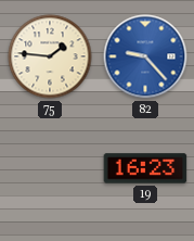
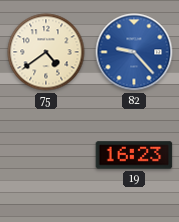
75: 1:46 -> 4:39
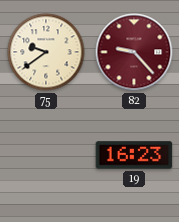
75: 4:39 -> 9:39
82 dial: blue -> burgundy
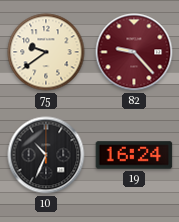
10: none -> 10:34
19: 16:23 -> 16:24
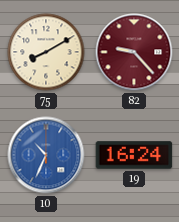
75: 9:39 -> 8:10
10 dial: black -> blue
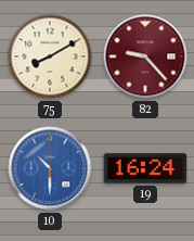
10: 10:34 -> 10:30
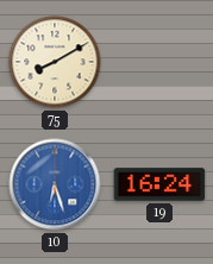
82: 9:23 -> none
10: 10:30 -> 6:27
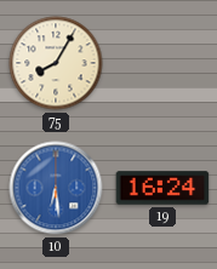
75: 8:10 -> 8:05
10: 6:27 -> 6:29
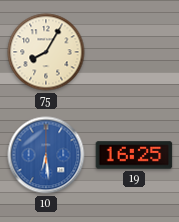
19: 16:24 -> 16:25
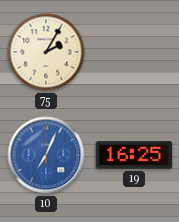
75: 8:05 -> 2:05
10: 6:29 -> 7:04
